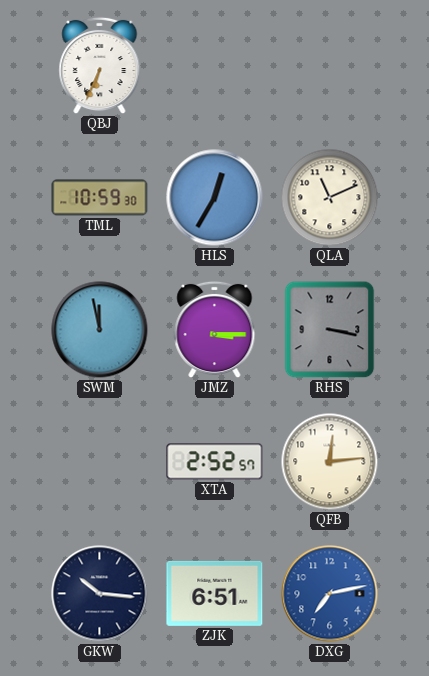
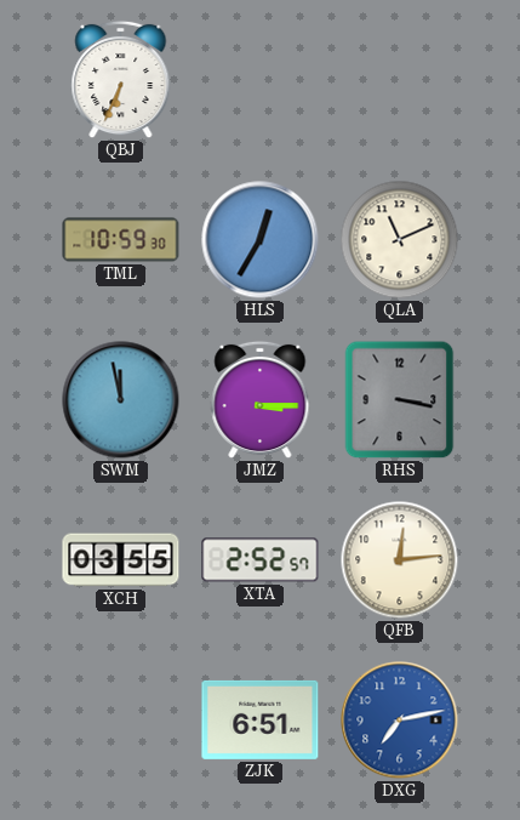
XCH: none -> 03:55
GKW: 10:16 -> none
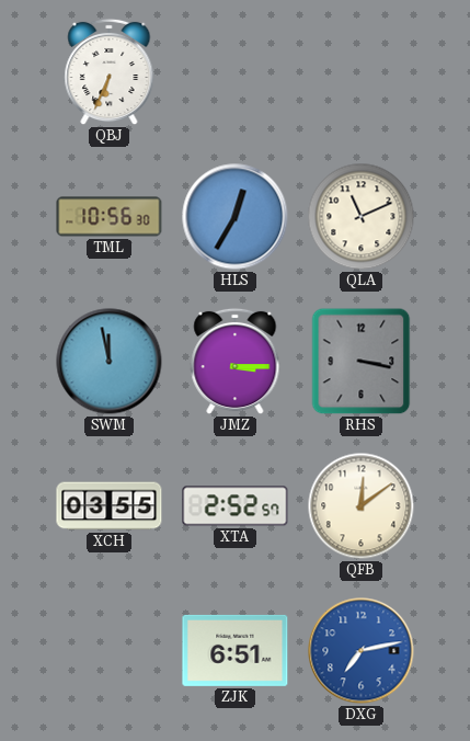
TML: 10:59 -> 10:56
QFB: 12:14 -> 12:09
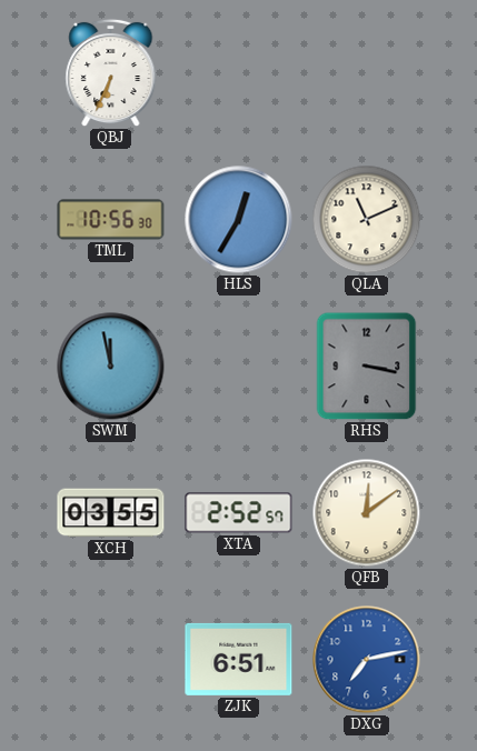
JMZ: 3:15 -> none
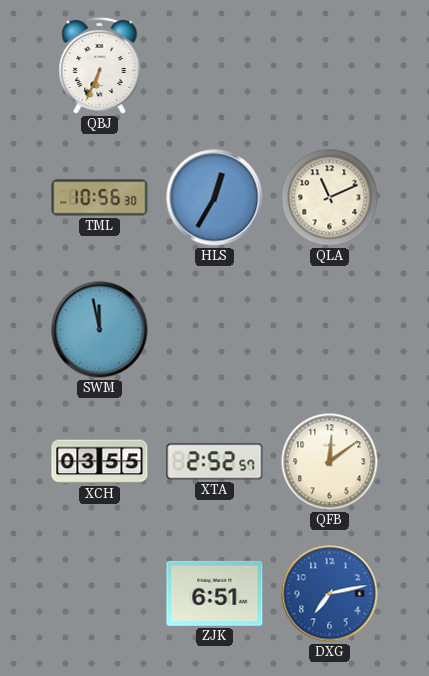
RHS: 3:17 -> none
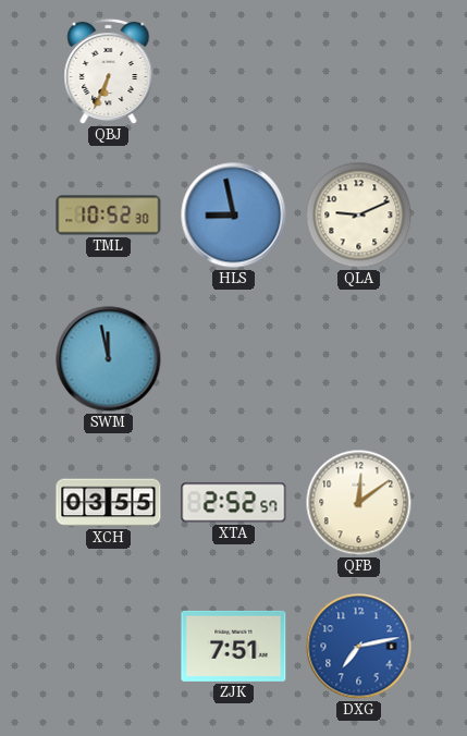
TML: 10:56 -> 10:52
HLS: 12:35 -> 8:58
QLA: 11:11 -> 9:11
ZJK: 6:51 -> 7:51
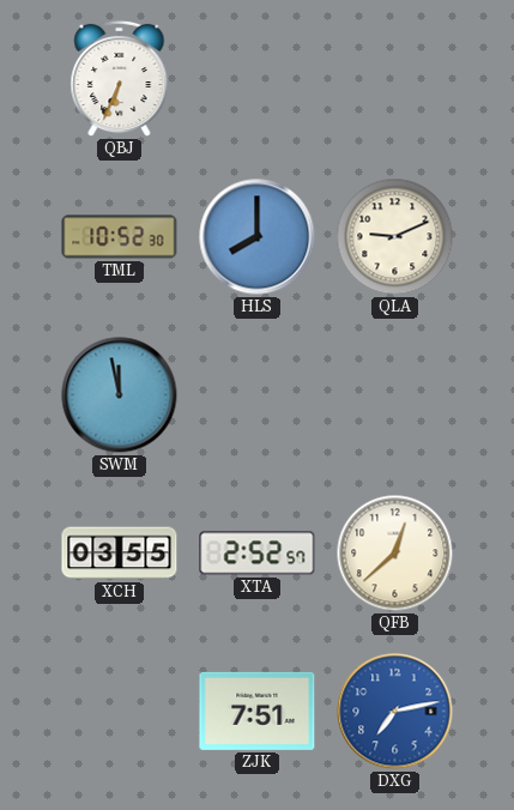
HLS: 8:58 -> 8:00
QFB: 12:09 -> 12:38
